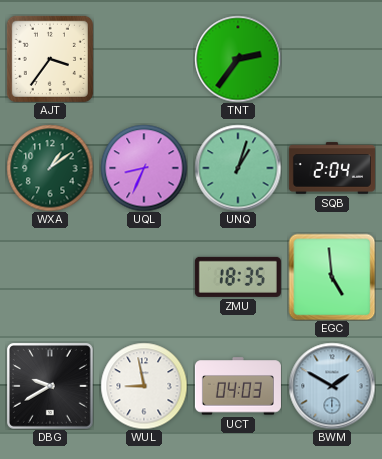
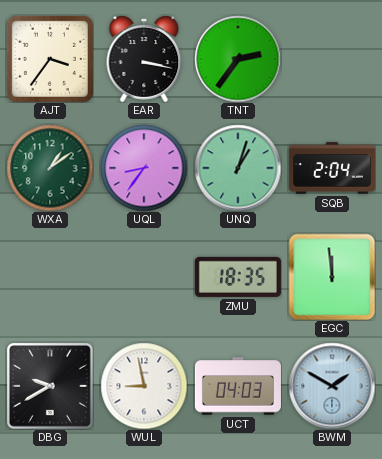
EAR: none -> 3:17
UQL: 8:34 -> 8:36
EGC: 4:59 -> 11:59
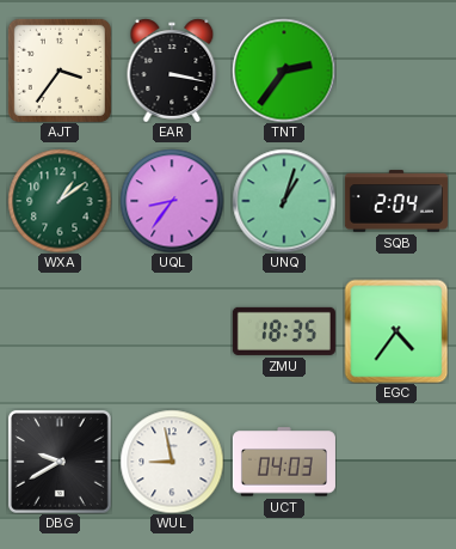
EGC: 11:59 -> 4:36
BWM: 1:50 -> none
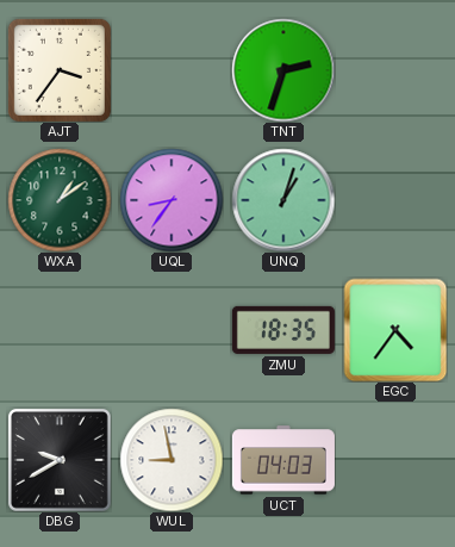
EAR: 3:17 -> none
TNT: 2:36 -> 2:33
SQB: 2:04 -> none
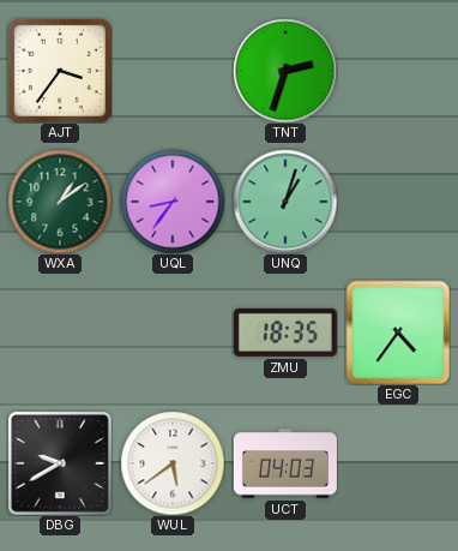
WUL: 8:58 -> 5:39
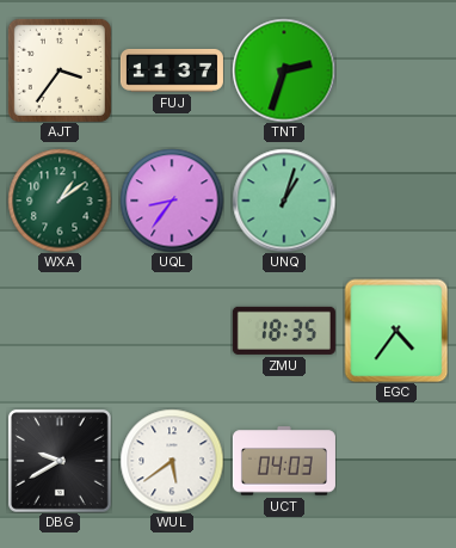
FUJ: none -> 11:37
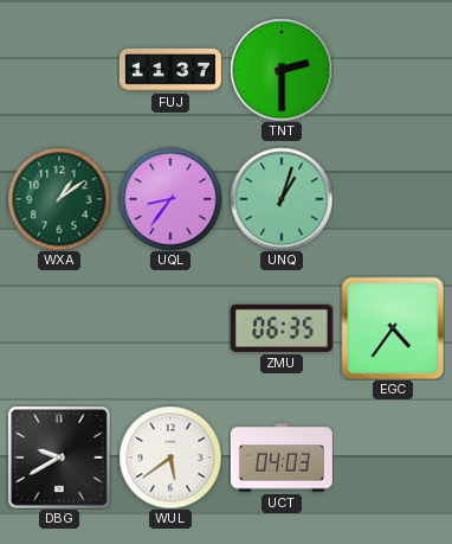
AJT: 3:36 -> none
TNT: 2:33 -> 2:30
ZMU: 18:35 -> 06:35
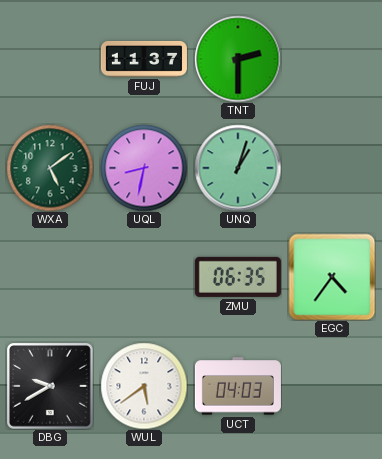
WXA: 1:09 -> 5:09
UQL: 8:36 -> 8:32
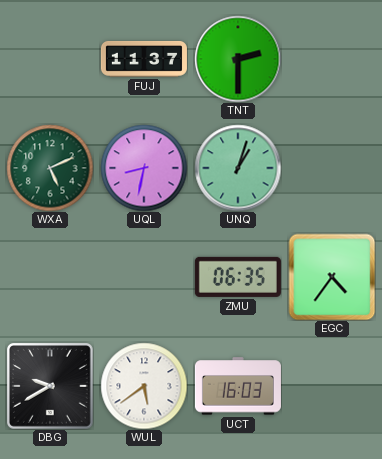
WXA: 5:09 -> 5:11
UCT: 04:03 -> 16:03
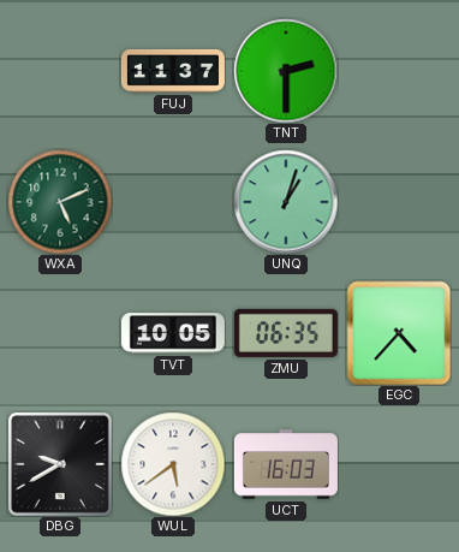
UQL: 8:32 -> none
TVT: none -> 10:05
EGC: 4:36 -> 4:37
